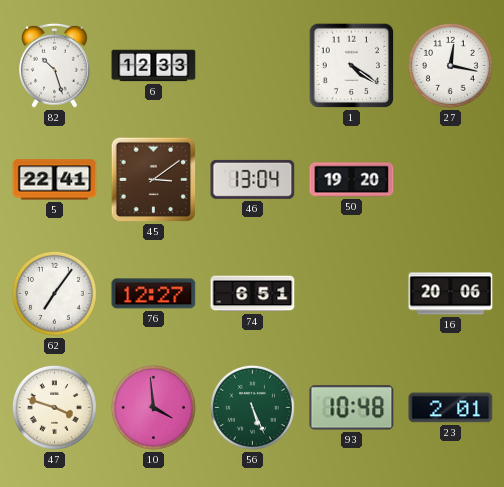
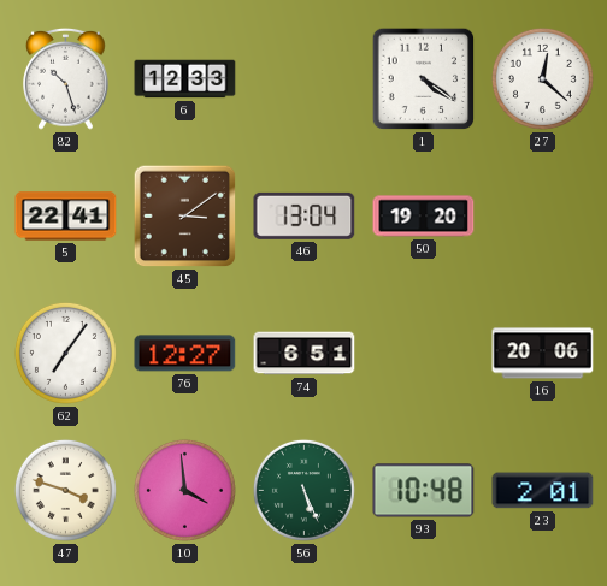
27: 12:17 -> 12:22
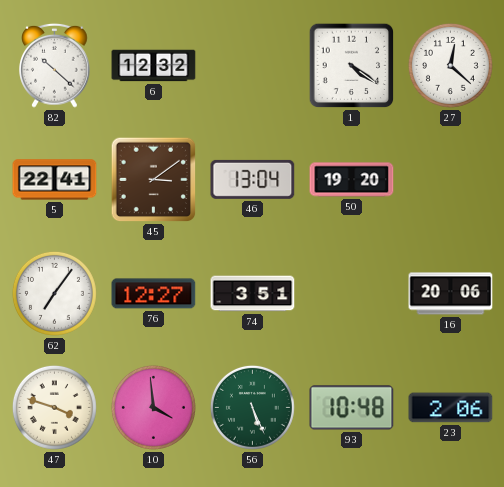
82: 10:27 -> 10:22
6: 12:33 -> 12:32
74: 6:51 -> 3:51
23: 2:01 -> 2:06
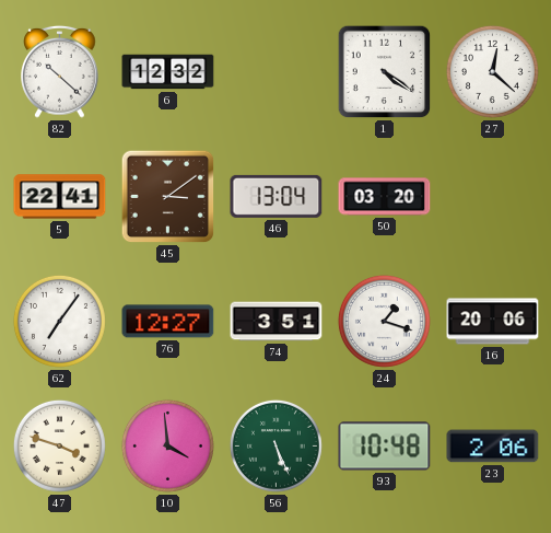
50: 19:20 -> 03:20
24: none -> 1:18
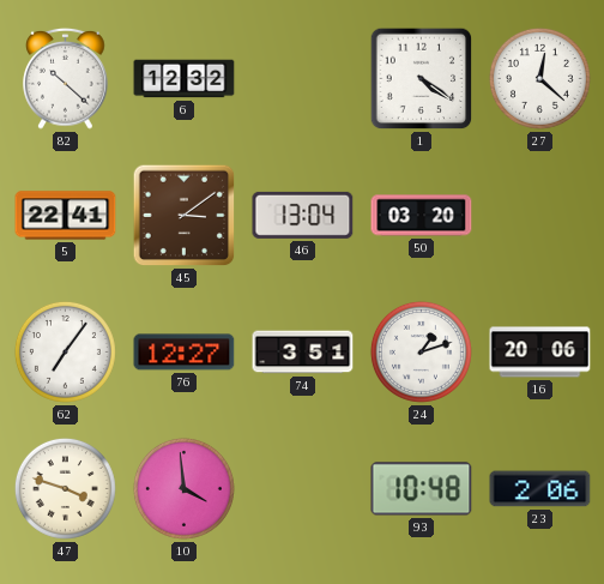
24: 1:18 -> 1:12
56: 5:26 -> none
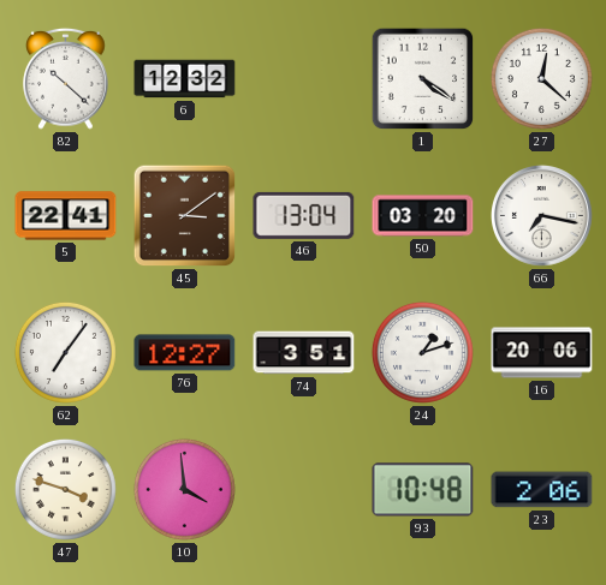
66: none -> 7:17
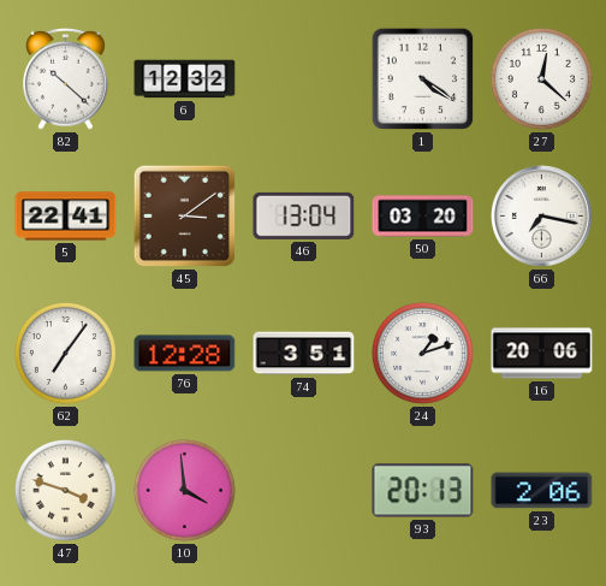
76: 12:27 -> 12:28
93: 10:48 -> 20:13
